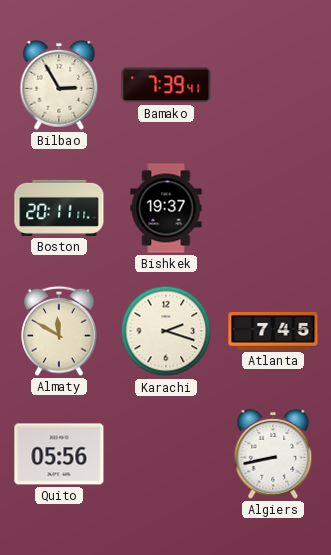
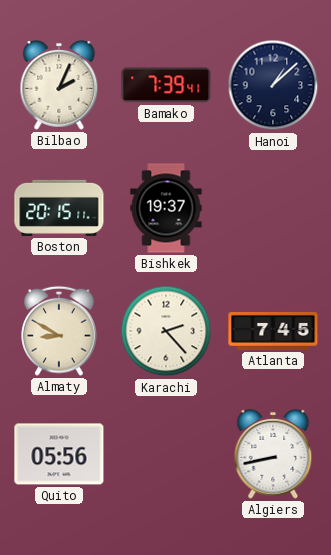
Bilbao: 2:55 -> 2:04
Hanoi: none -> 1:08
Boston: 20:11 -> 20:15
Almaty: 11:50 -> 8:50
Karachi: 2:18 -> 2:23
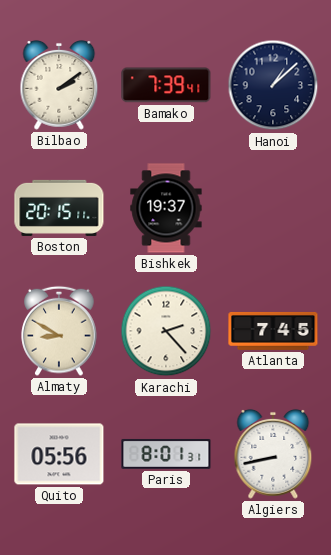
Bilbao: 2:04 -> 2:09
Paris: none -> 8:01
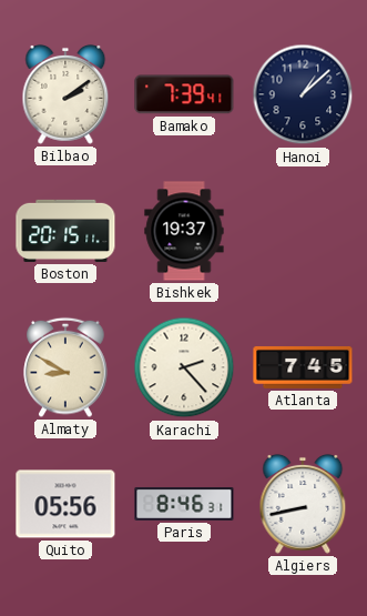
Paris: 8:01 -> 8:46
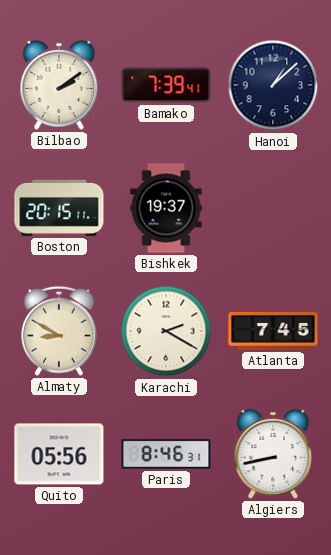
Karachi: 2:23 -> 2:20
